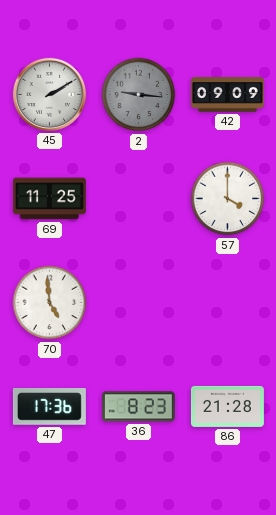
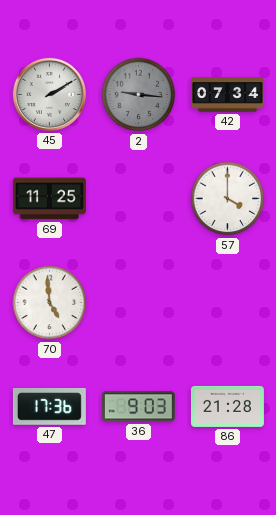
42: 09:09 -> 07:34
36: 8:23 -> 9:03
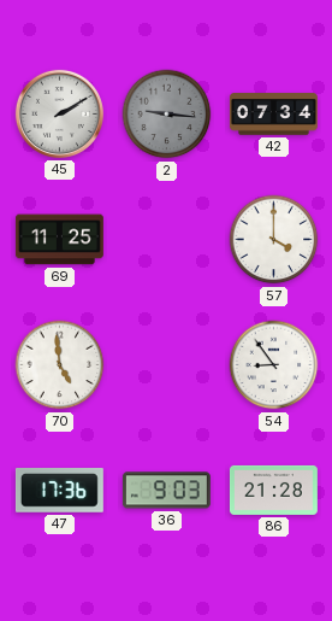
54: none -> 8:54
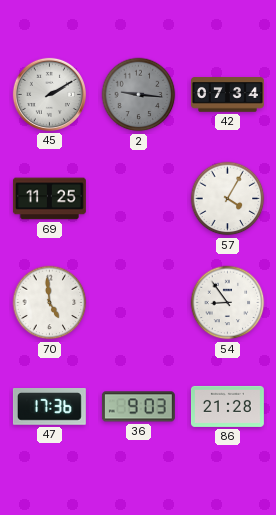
57: 4:00 -> 4:05
